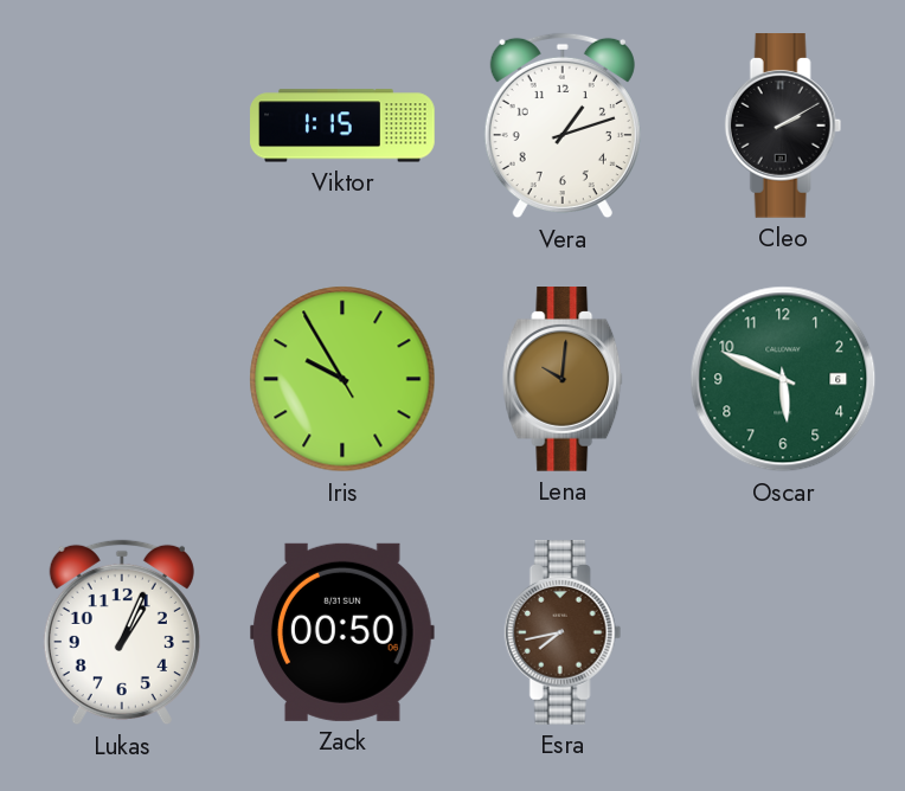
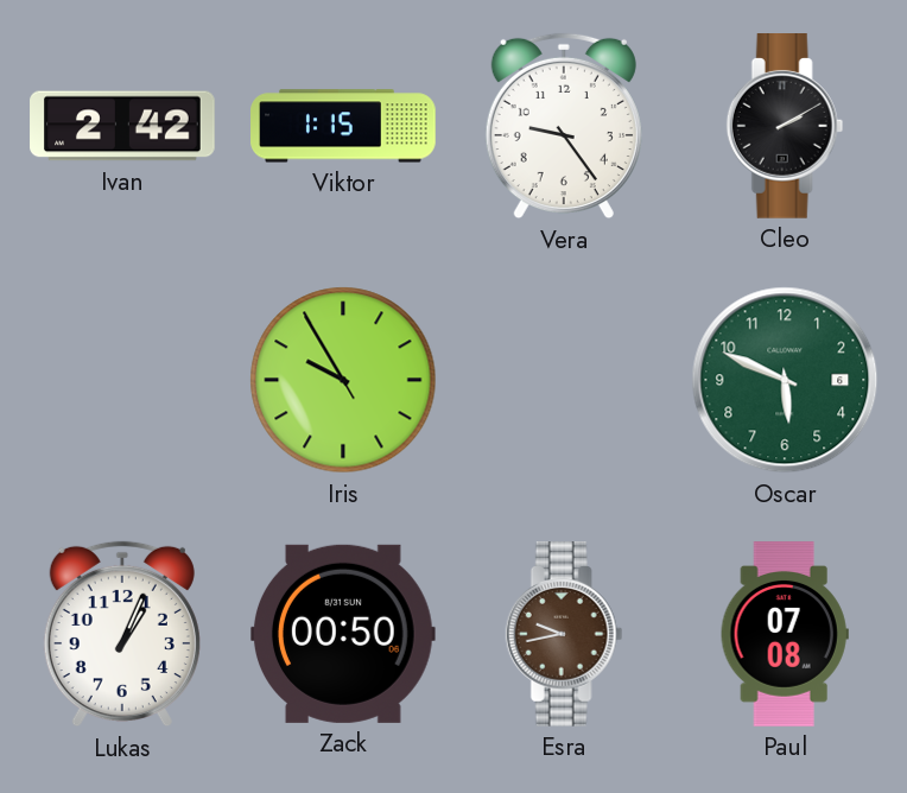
Ivan: none -> 2:42
Vera: 1:12 -> 9:24
Lena: 10:01 -> none
Esra: 7:43 -> 9:43
Paul: none -> 07:08
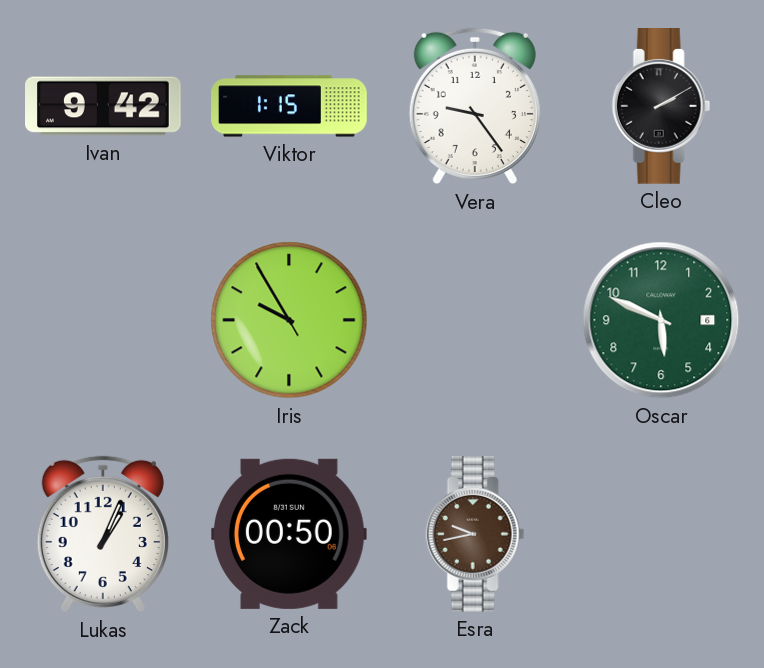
Ivan: 2:42 -> 9:42
Paul: 07:08 -> none
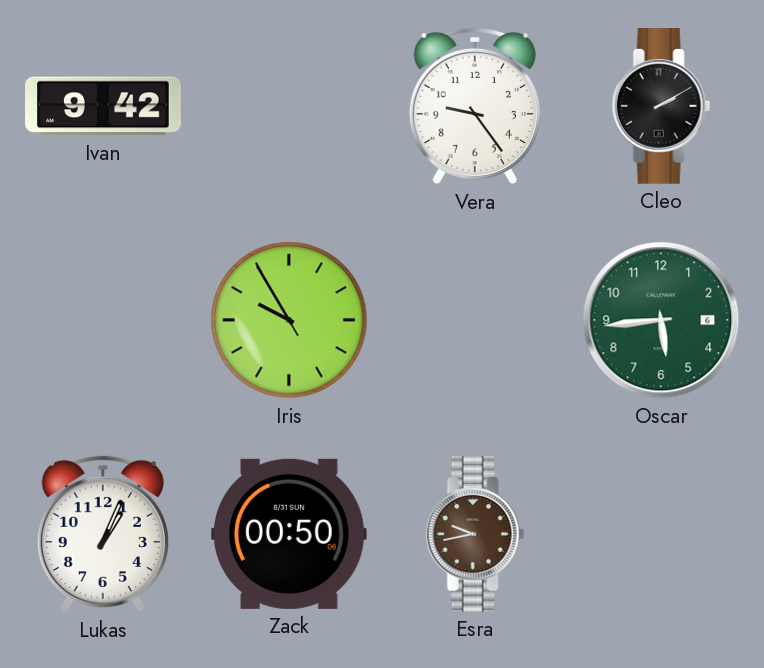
Viktor: 1:15 -> none
Oscar: 5:49 -> 5:44
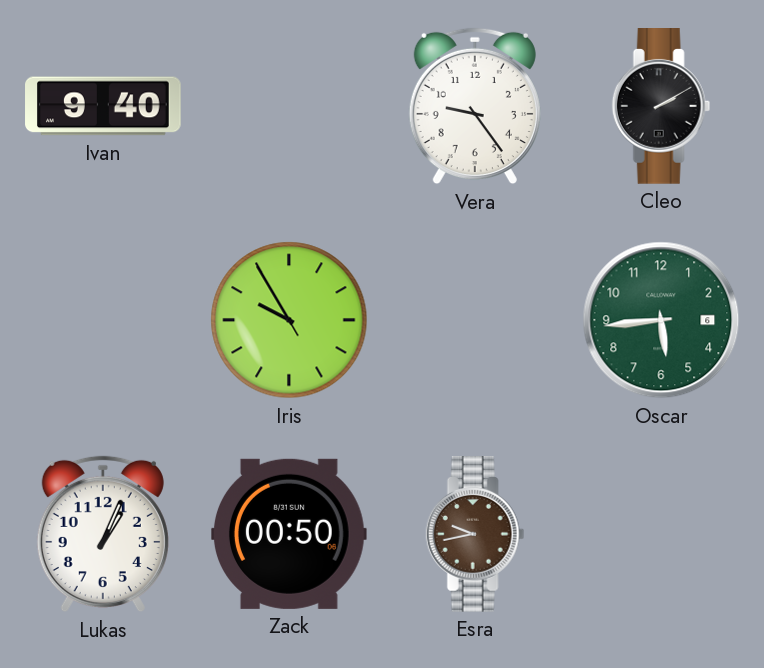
Ivan: 9:42 -> 9:40
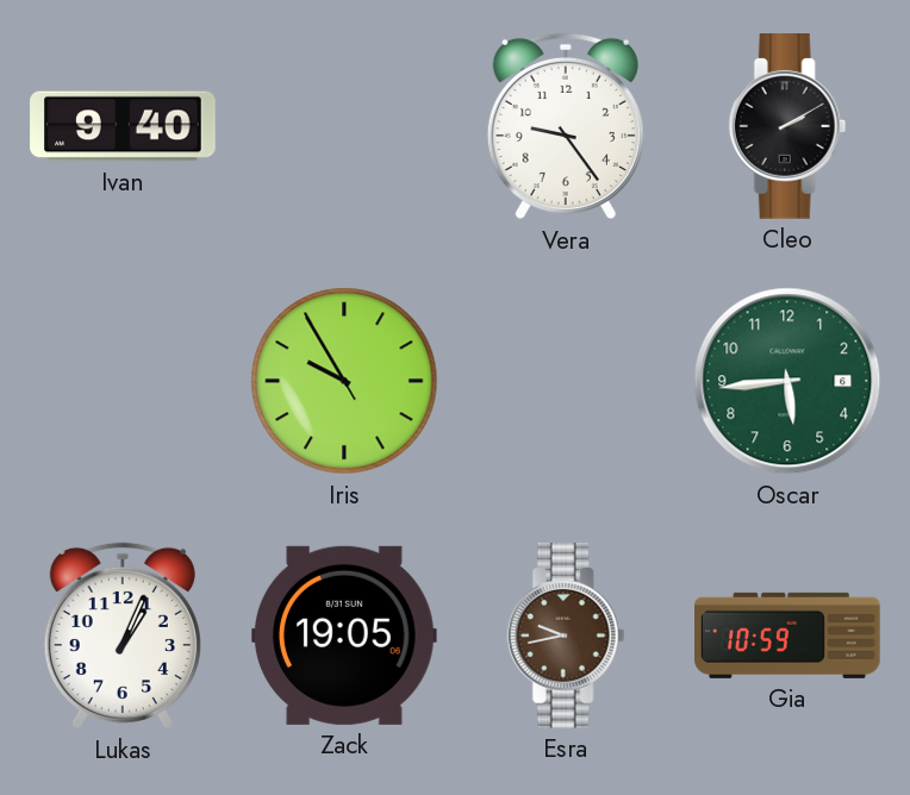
Zack: 00:50 -> 19:05
Gia: none -> 10:59
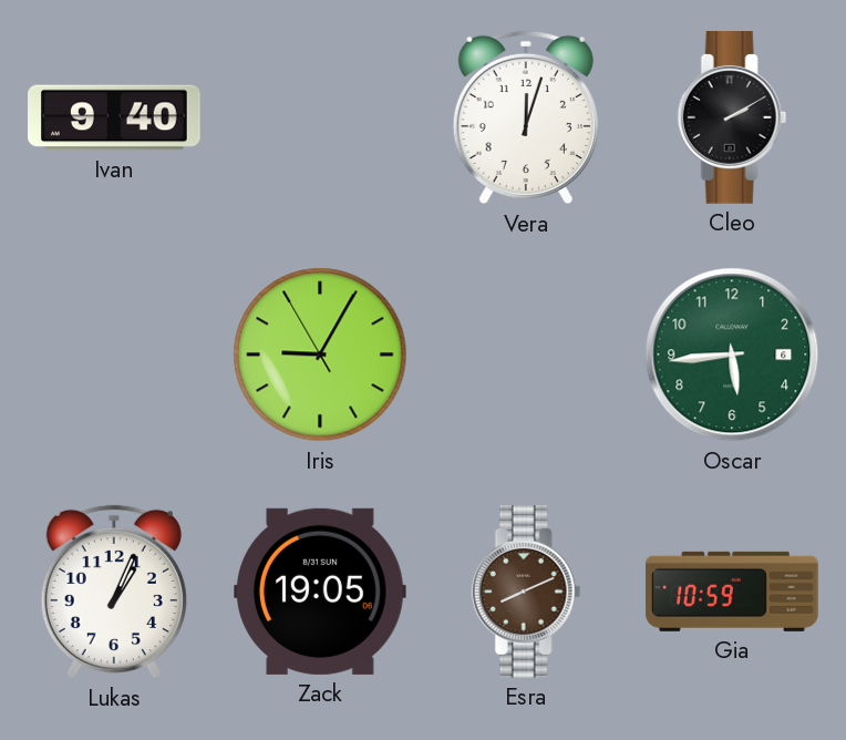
Vera: 9:24 -> 12:03
Iris: 9:54 -> 9:04
Esra: 9:43 -> 8:11
